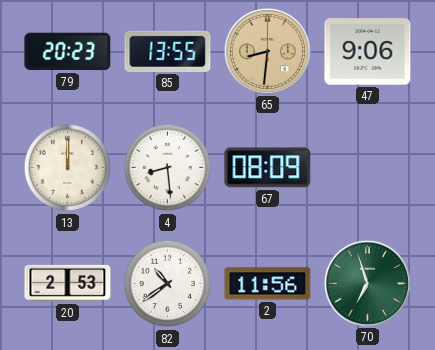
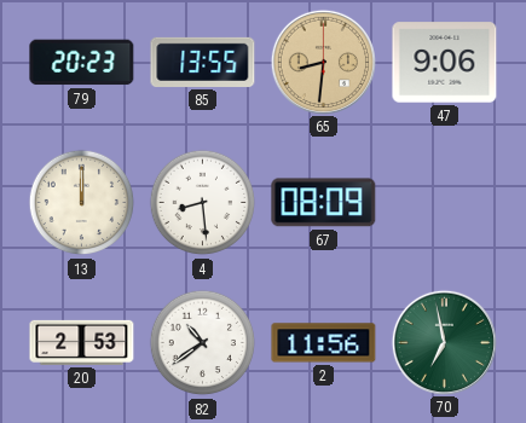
70: 6:57 -> 6:58
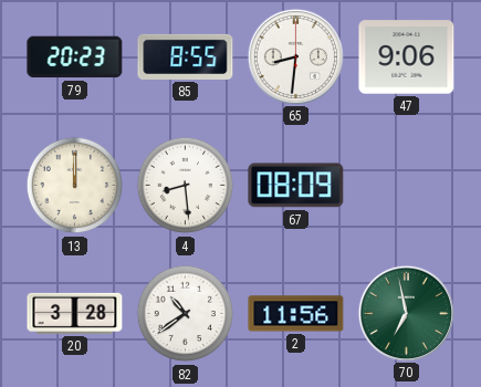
85: 13:55 -> 8:55
65 dial: champagne -> white
20: 2:53 -> 3:28
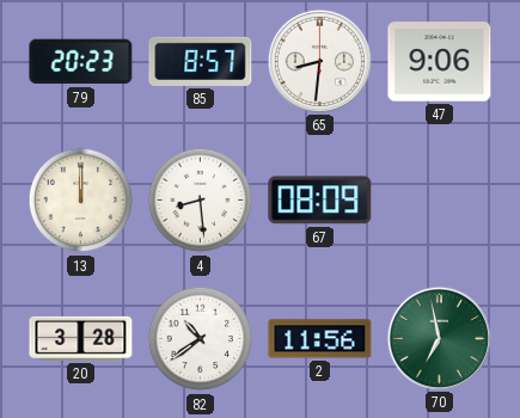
85: 8:55 -> 8:57
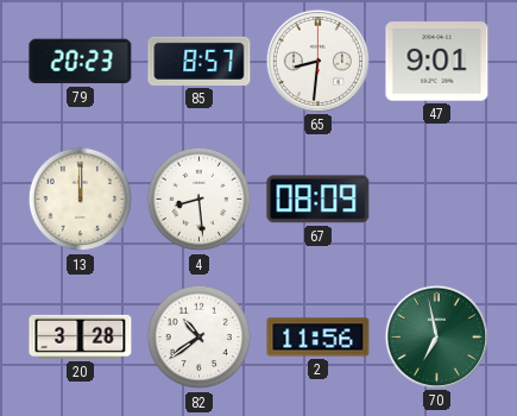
47: 9:06 -> 9:01
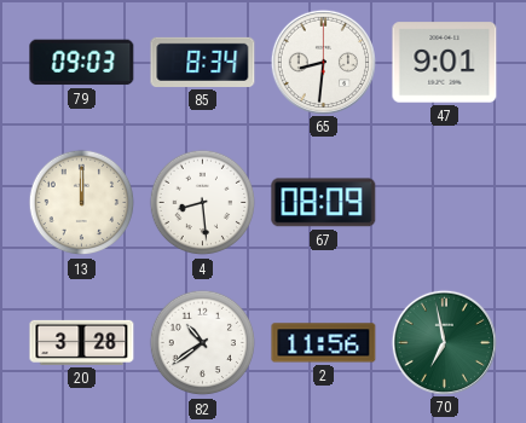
79: 20:23 -> 09:03
85: 8:57 -> 8:34
